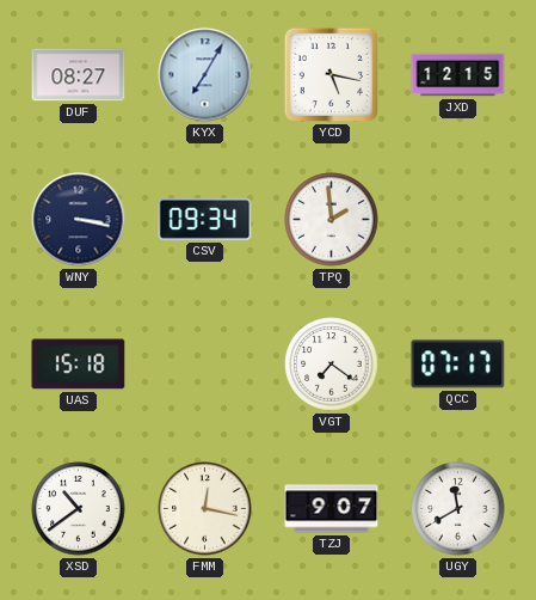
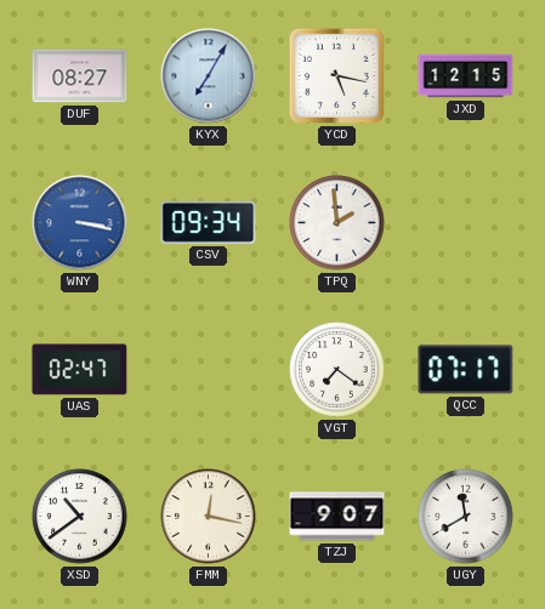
WNY dial: navy -> blue
UAS: 15:18 -> 02:47
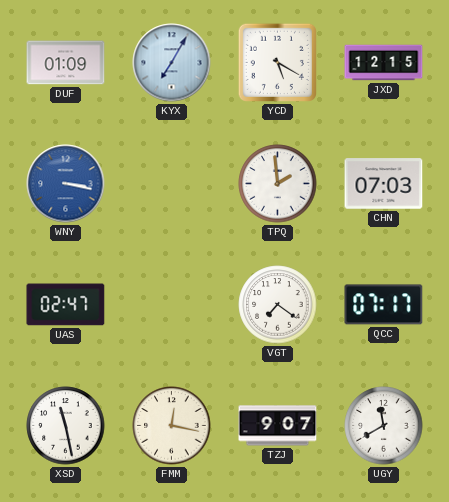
DUF: 08:27 -> 01:09
YCD: 5:17 -> 5:20
CSV: 09:34 -> none
CHN: none -> 07:03
XSD: 10:39 -> 11:28
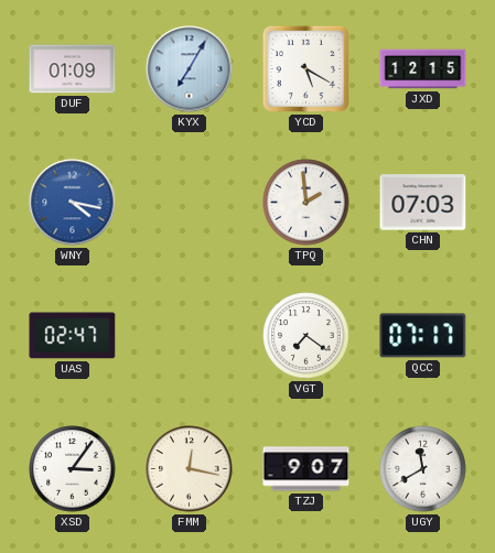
WNY: 3:17 -> 4:17
XSD: 11:28 -> 3:06
